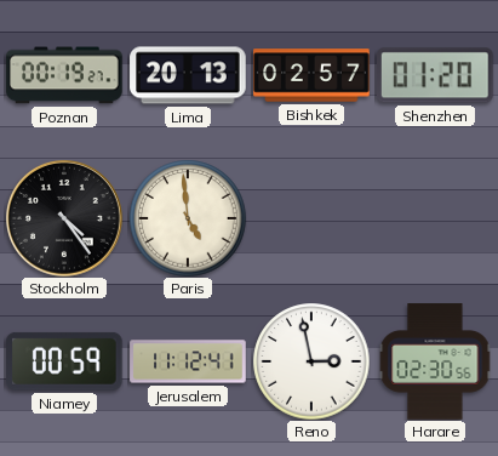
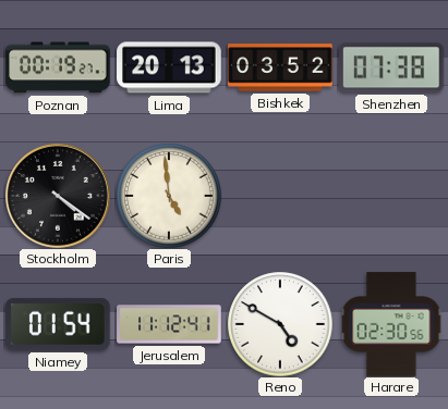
Bishkek: 02:57 -> 03:52
Shenzhen: 01:20 -> 07:38
Stockholm: 4:24 -> 4:21
Niamey: 00:59 -> 01:54
Reno: 2:58 -> 4:50
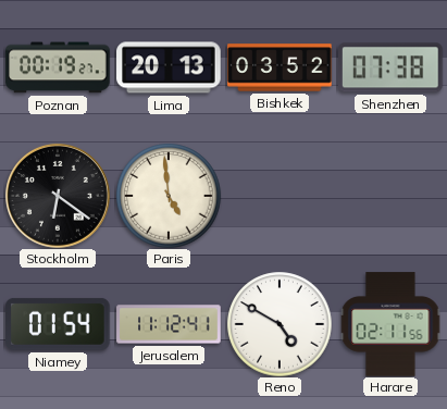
Stockholm: 4:21 -> 6:21
Harare: 02:30 -> 02:11
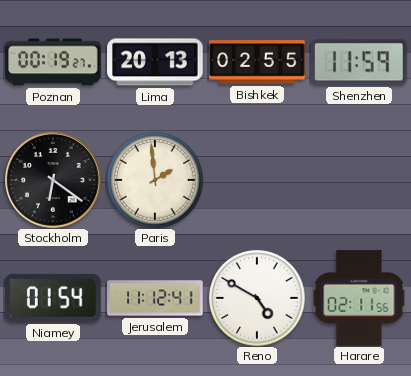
Bishkek: 03:52 -> 02:55
Shenzhen: 07:38 -> 11:59
Paris: 4:59 -> 1:59
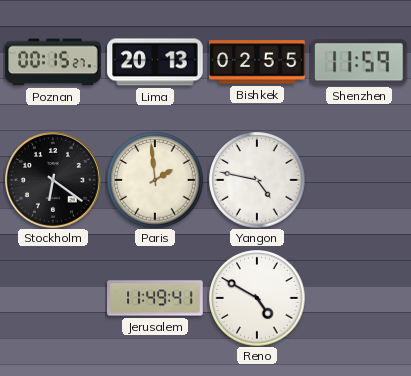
Poznan: 00:19 -> 00:15
Yangon: none -> 4:47
Niamey: 01:54 -> none
Jerusalem: 11:12 -> 11:49
Harare: 02:11 -> none
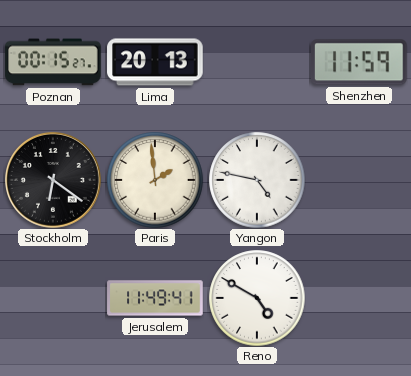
Bishkek: 02:55 -> none
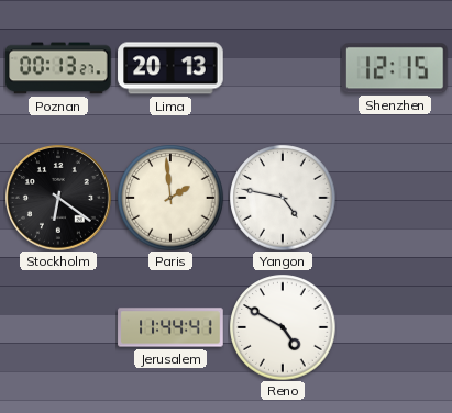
Poznan: 00:15 -> 00:13
Shenzhen: 11:59 -> 12:15
Jerusalem: 11:49 -> 11:44
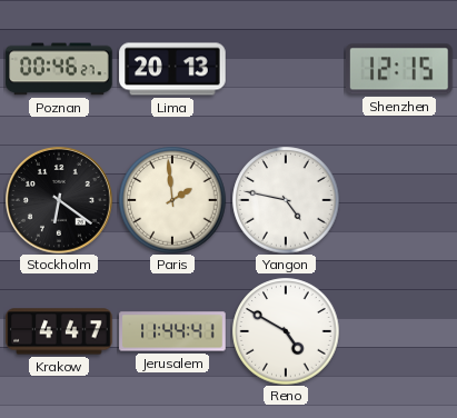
Poznan: 00:13 -> 00:46
Krakow: none -> 4:47
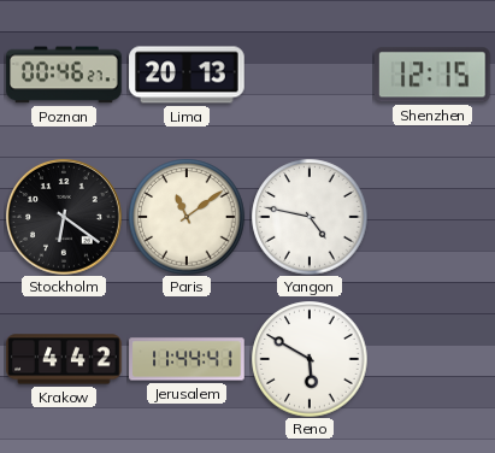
Paris: 1:59 -> 11:09
Krakow: 4:47 -> 4:42
Reno: 4:50 -> 5:50
